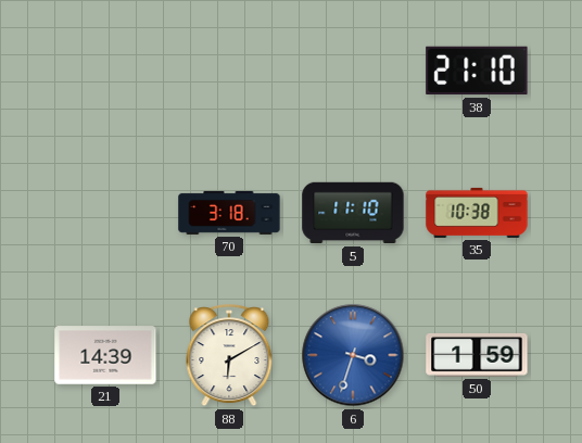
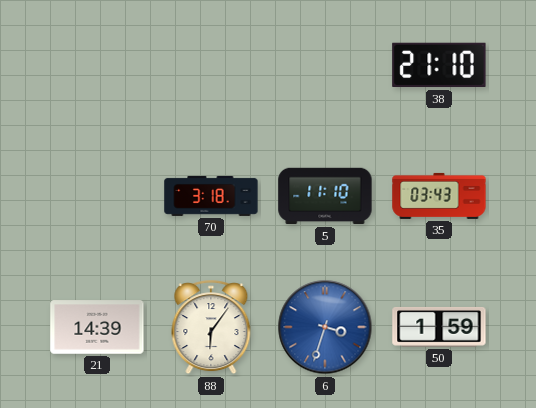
35: 10:38 -> 03:43
88: 6:10 -> 6:06
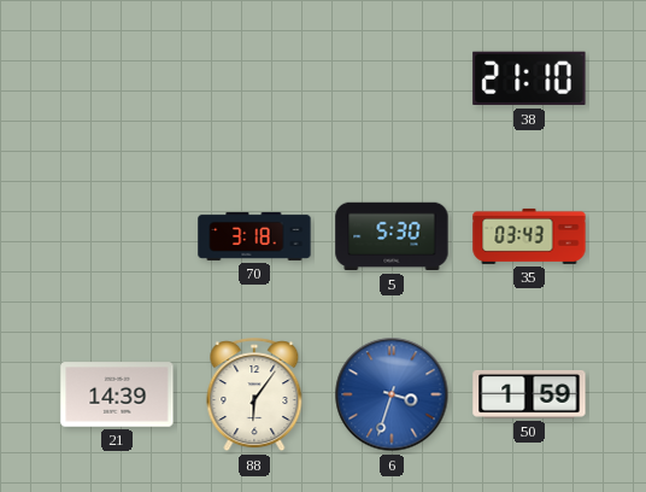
5: 11:10 -> 5:30
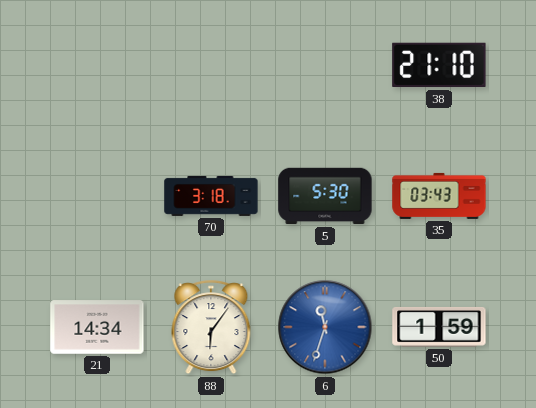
21: 14:39 -> 14:34
6: 3:33 -> 11:33
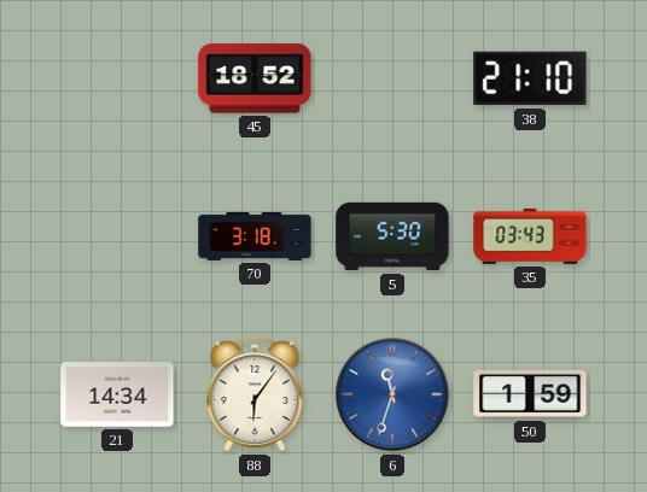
45: none -> 18:52
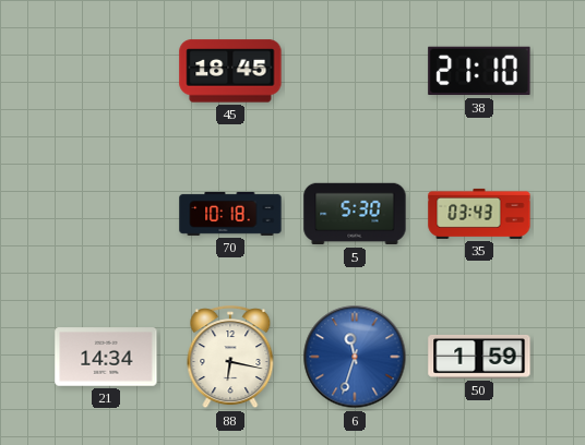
45: 18:52 -> 18:45
70: 3:18 -> 10:18
88: 6:06 -> 6:17
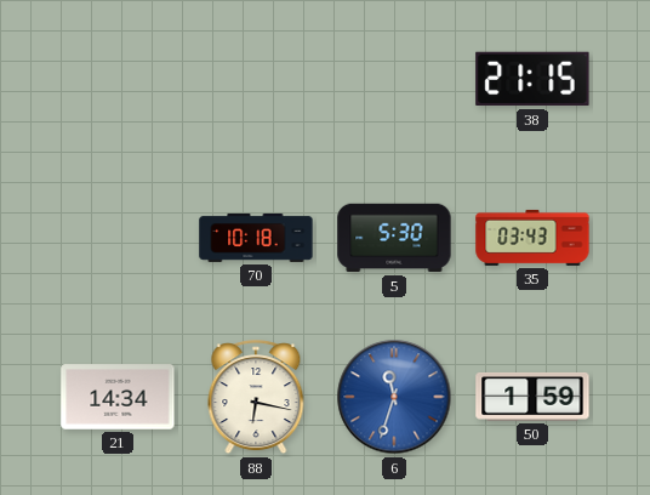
45: 18:45 -> none
38: 21:10 -> 21:15
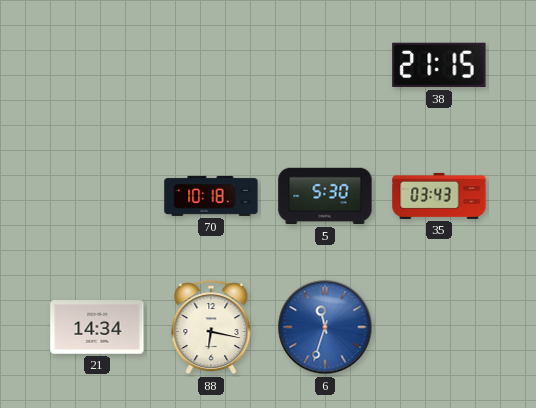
50: 1:59 -> none
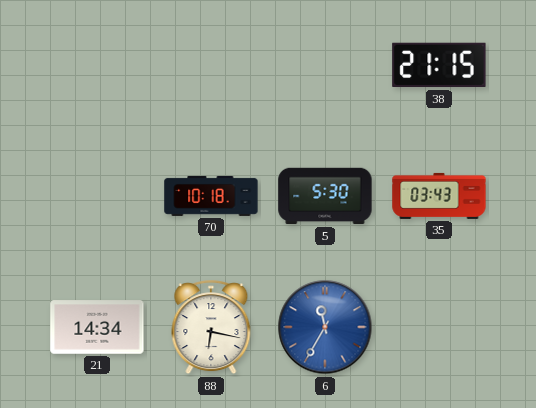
6: 11:33 -> 11:35
